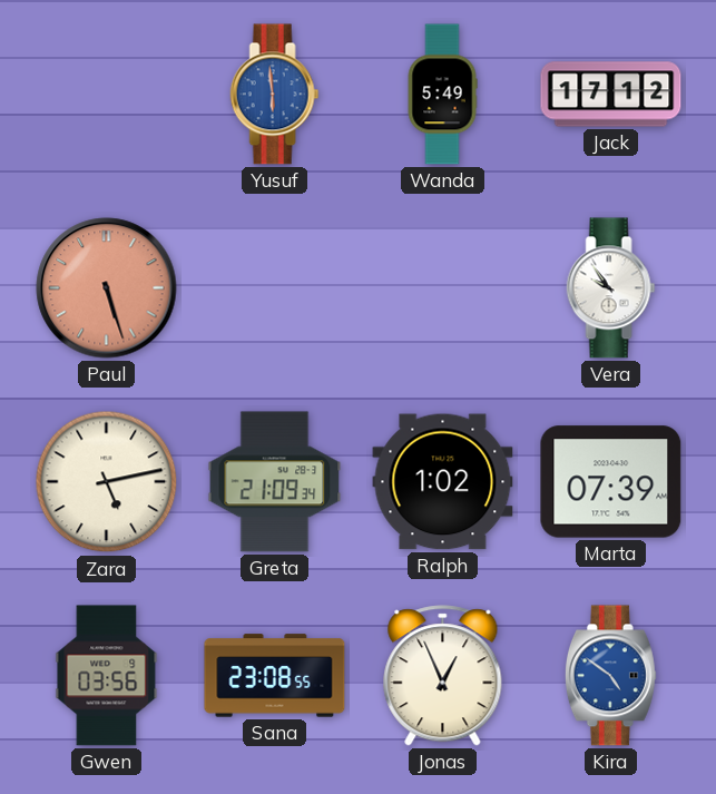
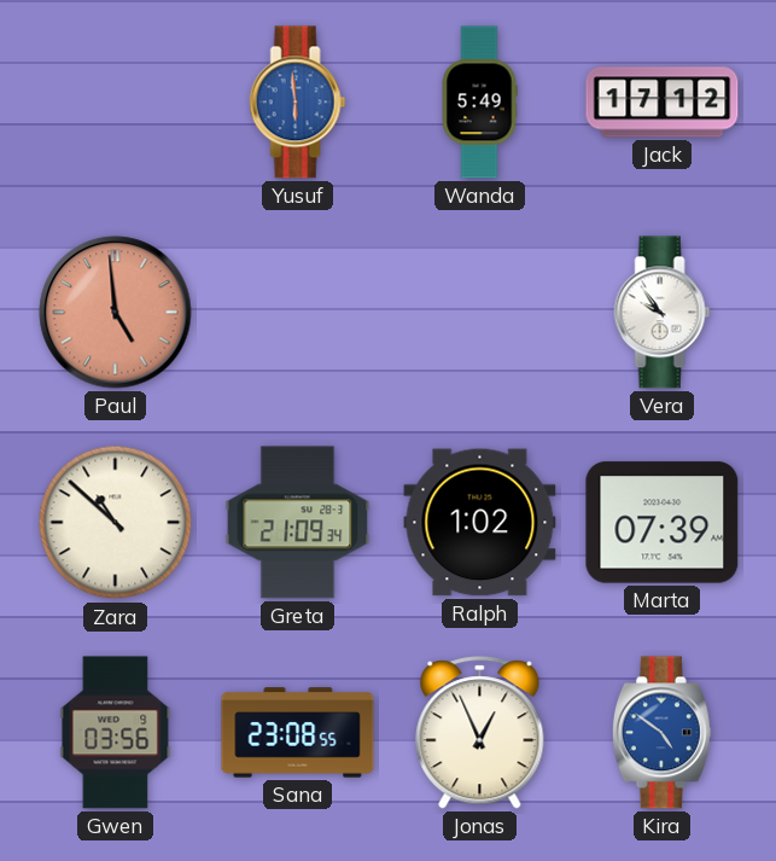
Paul: 5:27 -> 4:59
Zara: 5:13 -> 10:52
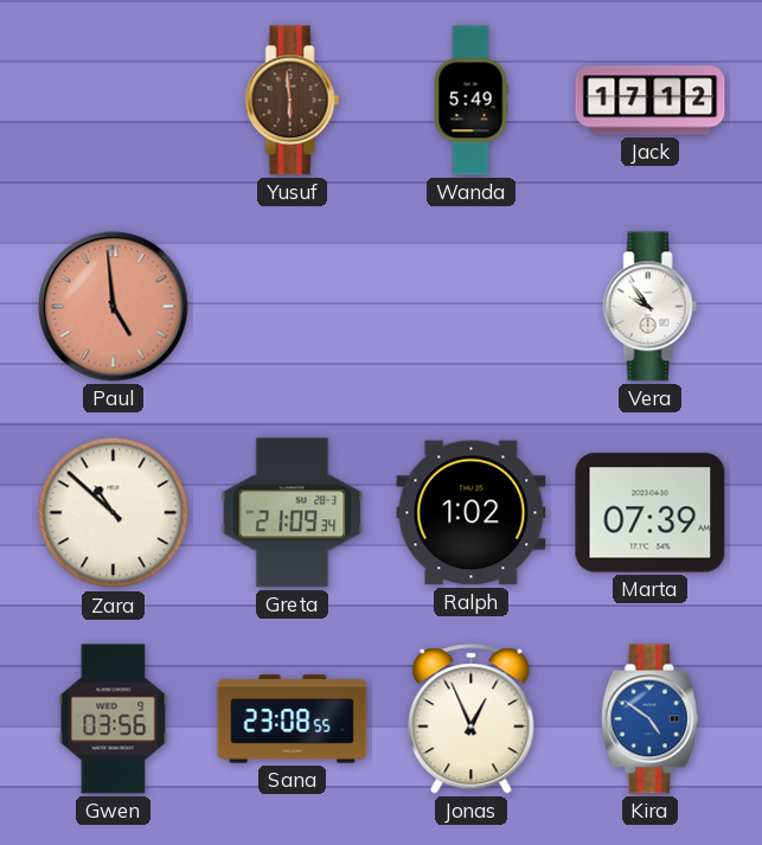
Yusuf dial: blue -> brown
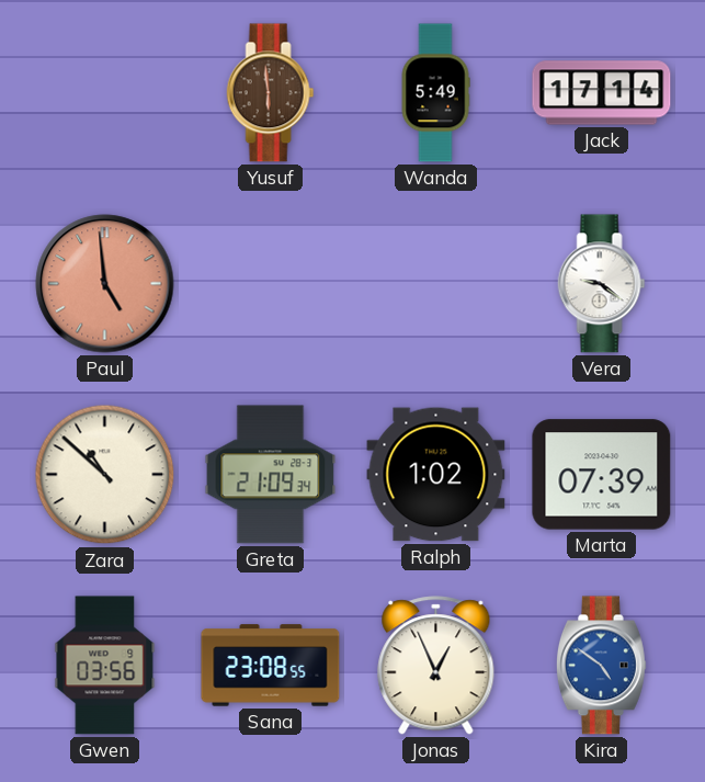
Jack: 17:12 -> 17:14
Vera: 9:54 -> 9:21
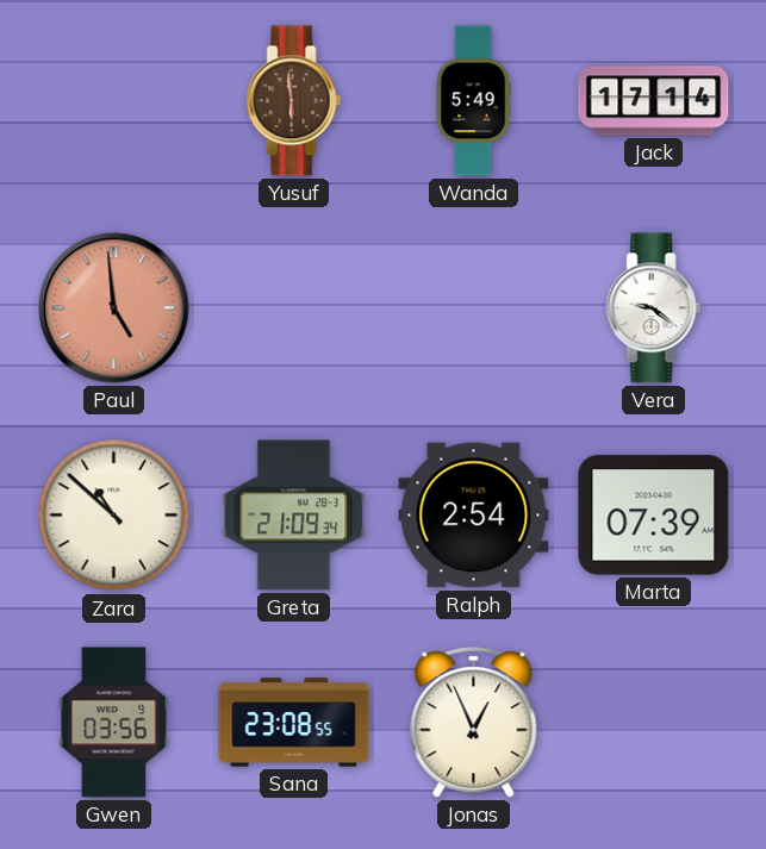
Ralph: 1:02 -> 2:54
Kira: 4:51 -> none
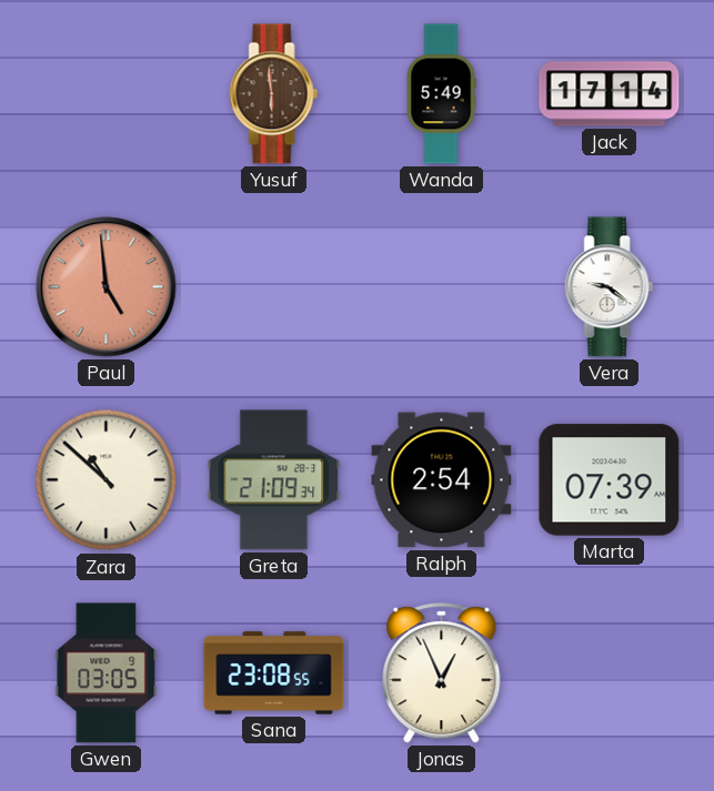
Gwen: 03:56 -> 03:05
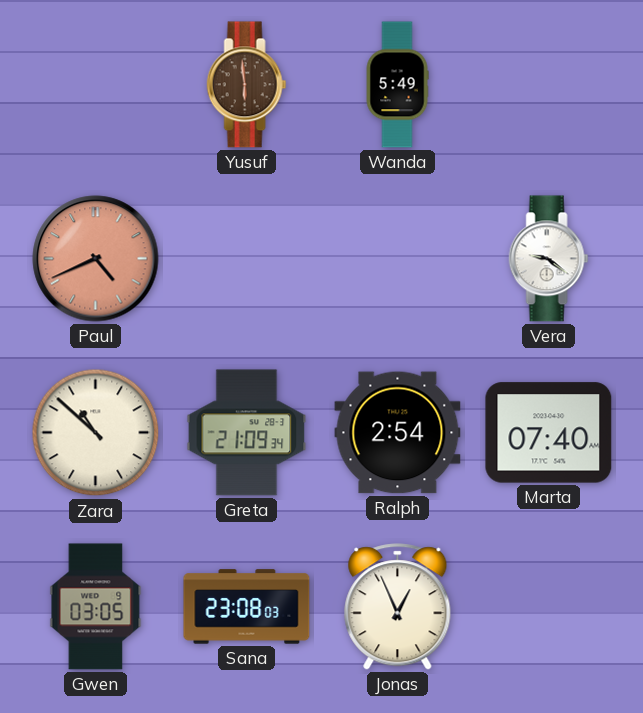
Jack: 17:14 -> none
Paul: 4:59 -> 4:41
Marta: 07:39 -> 07:40
Sana: 23:08:55 -> 23:08:03
